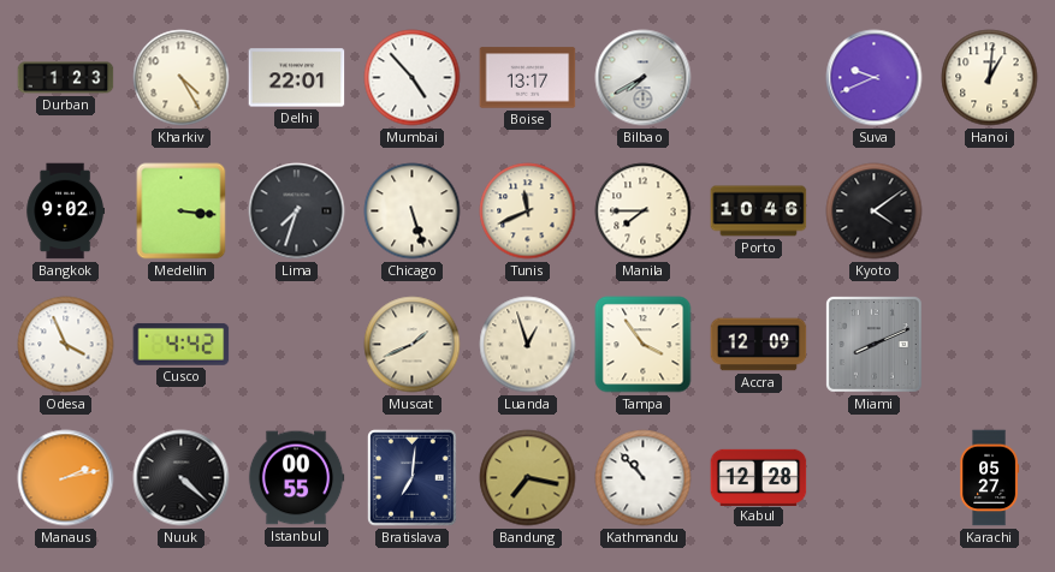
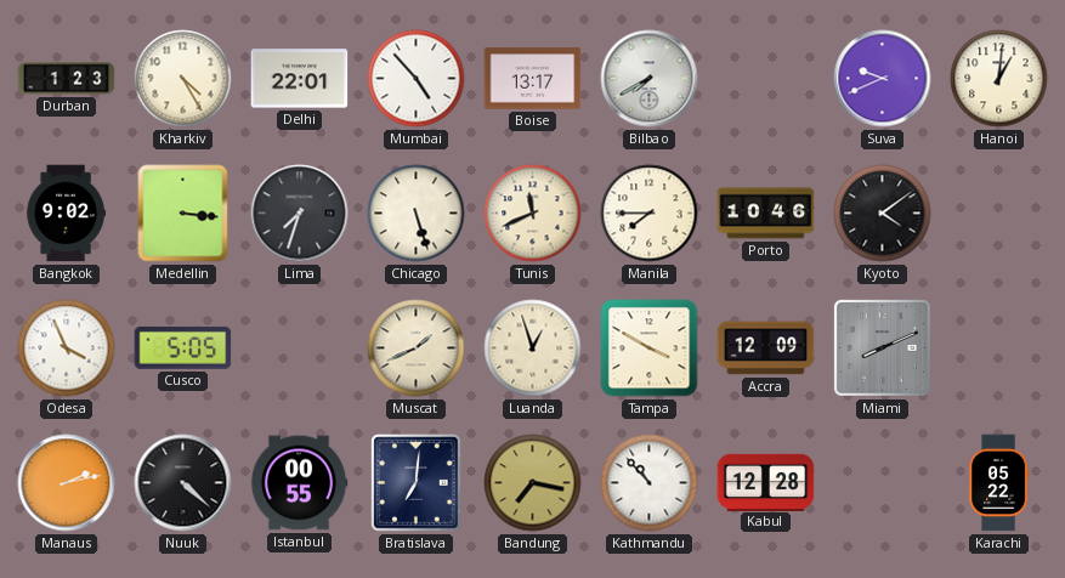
Cusco: 4:42 -> 5:05
Tampa: 3:54 -> 3:50
Karachi: 05:27 -> 05:22
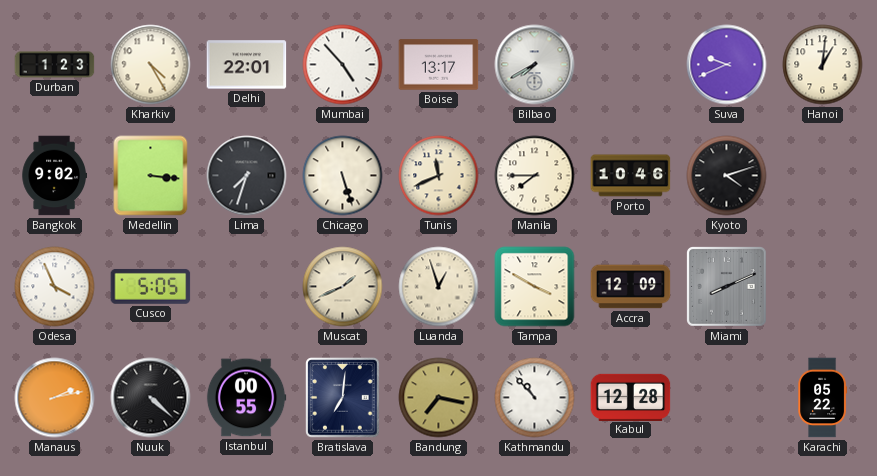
Kyoto: 4:09 -> 4:12
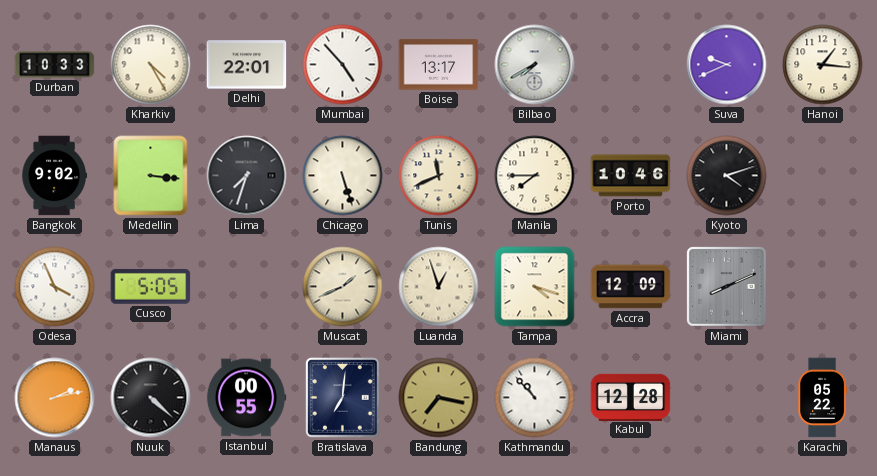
Durban: 1:23 -> 10:33
Hanoi: 1:01 -> 1:16
Tampa: 3:50 -> 4:18
